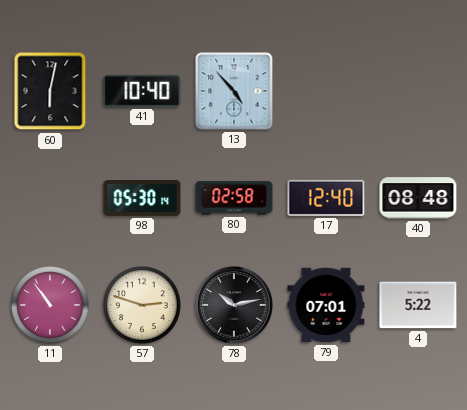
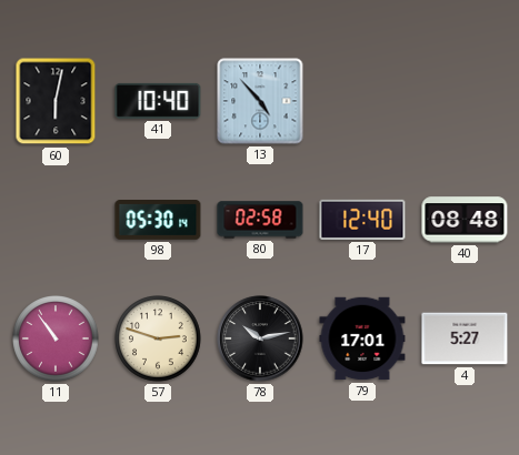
79: 07:01 -> 17:01
4: 5:22 -> 5:27
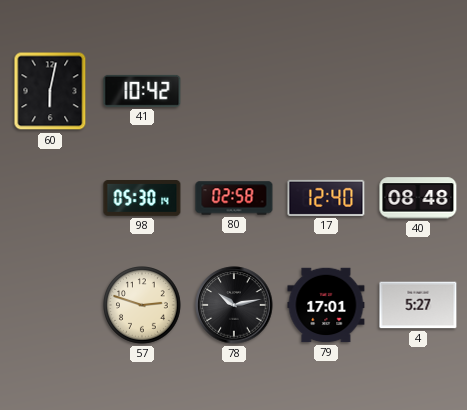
41: 10:40 -> 10:42
13: 4:53 -> none
11: 10:54 -> none
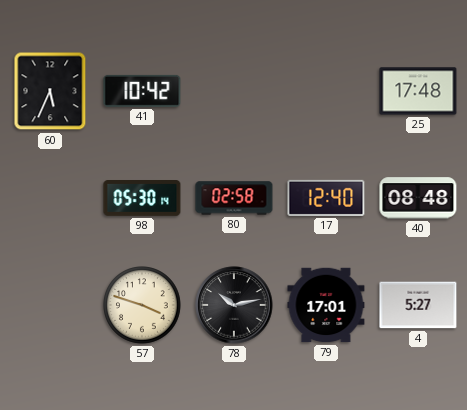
60: 6:02 -> 5:34
25: none -> 17:48
57: 2:48 -> 3:48
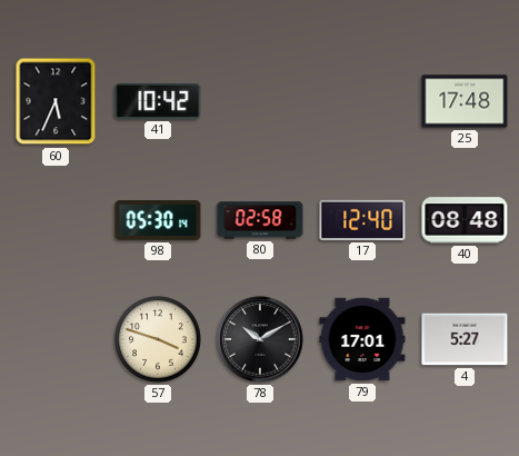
78: 10:13 -> 10:10
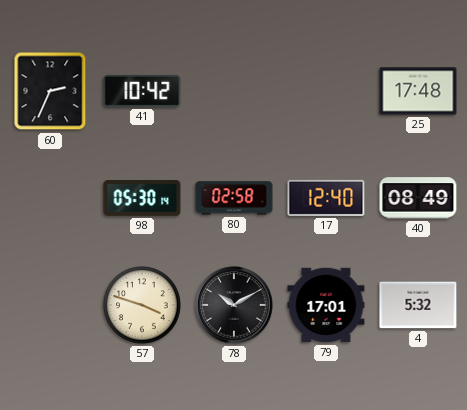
60: 5:34 -> 2:34
40: 08:48 -> 08:49
4: 5:27 -> 5:32
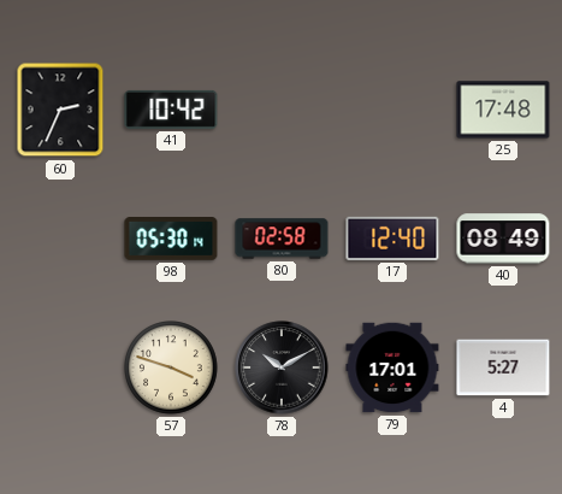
4: 5:32 -> 5:27
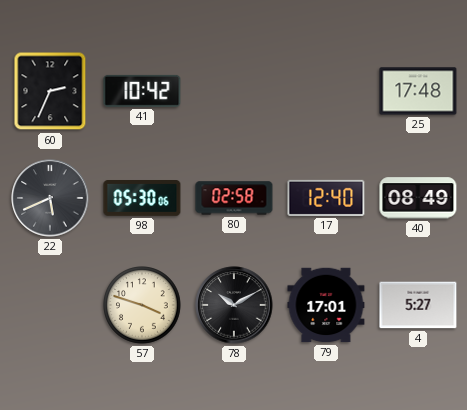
22: none -> 5:41
98: 05:30:14 -> 05:30:06
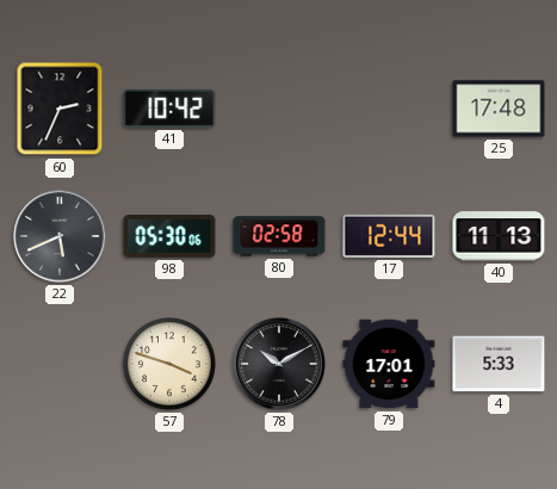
17: 12:40 -> 12:44
40: 08:49 -> 11:13
4: 5:27 -> 5:33
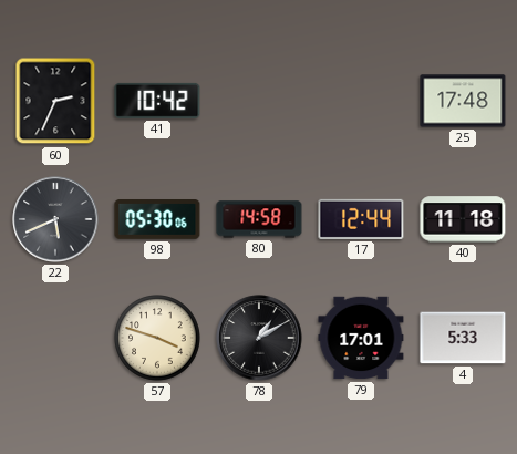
80: 02:58 -> 14:58
40: 11:13 -> 11:18
78: 10:10 -> 1:10
